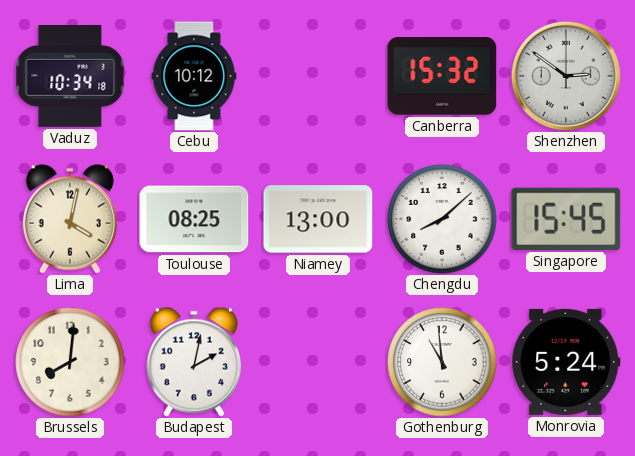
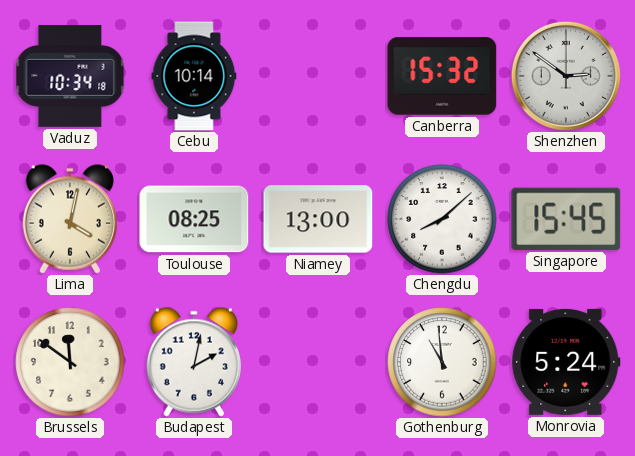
Cebu: 10:12 -> 10:14
Brussels: 8:01 -> 11:51
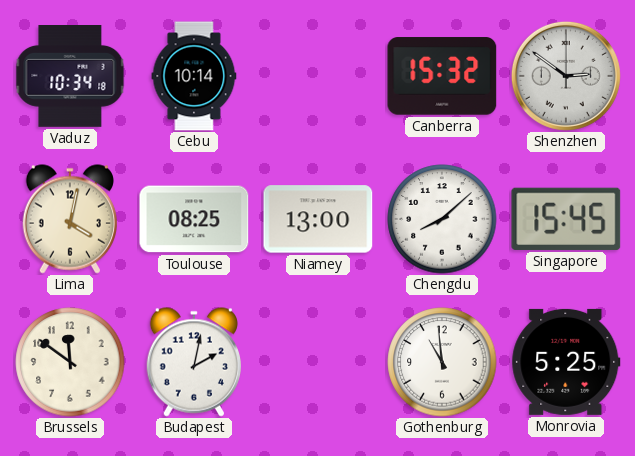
Monrovia: 5:24 -> 5:25
